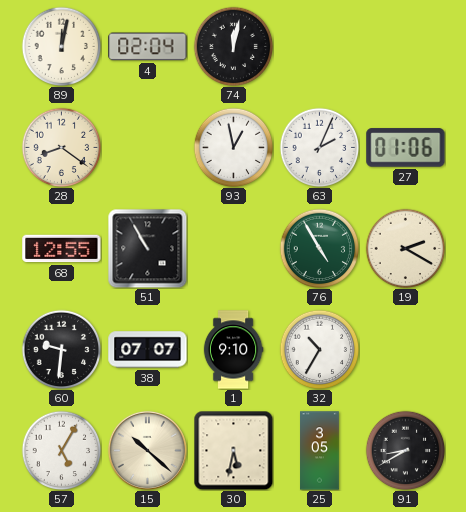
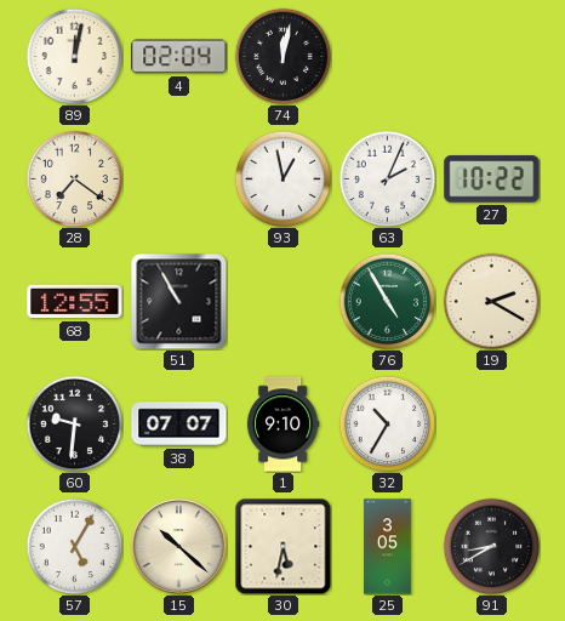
28: 8:21 -> 7:21
27: 01:06 -> 10:22
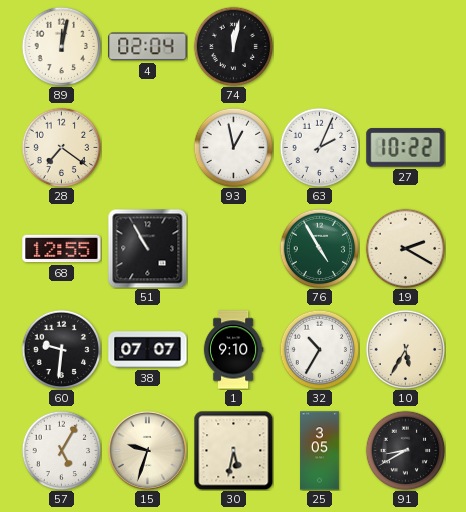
10: none -> 5:35
15: 10:22 -> 9:33
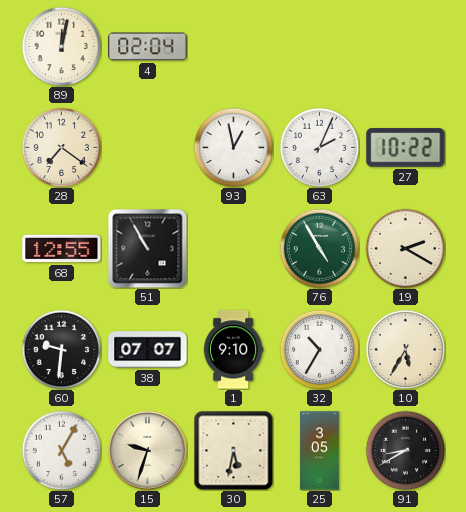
74: 12:02 -> none
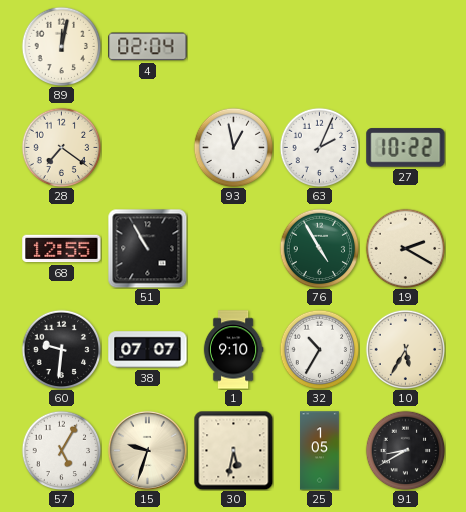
25: 3:05 -> 1:05
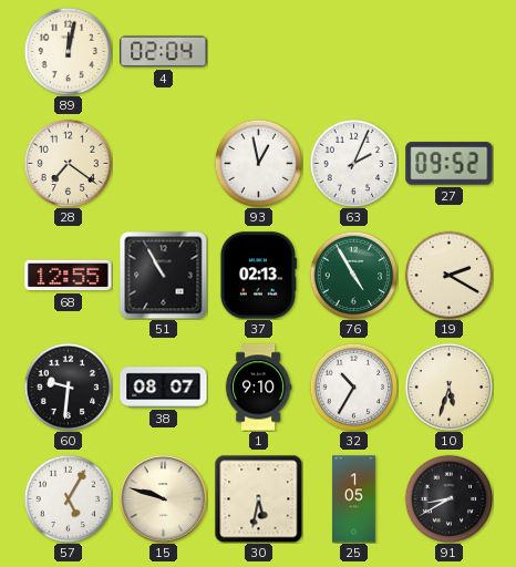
27: 10:22 -> 09:52
37: none -> 02:13
38: 07:07 -> 08:07
10: 5:35 -> 5:33
15: 9:33 -> 9:48
